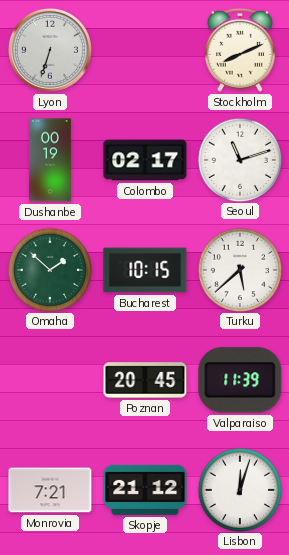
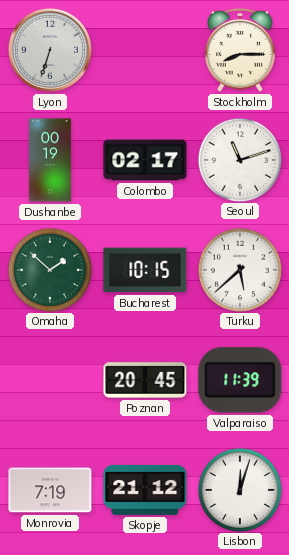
Stockholm: 8:11 -> 8:15
Monrovia: 7:21 -> 7:19
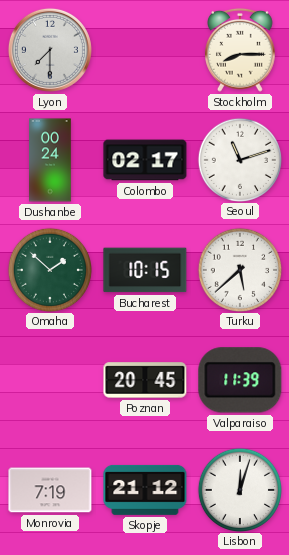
Lyon: 6:33 -> 7:30
Dushanbe: 00:19 -> 00:24
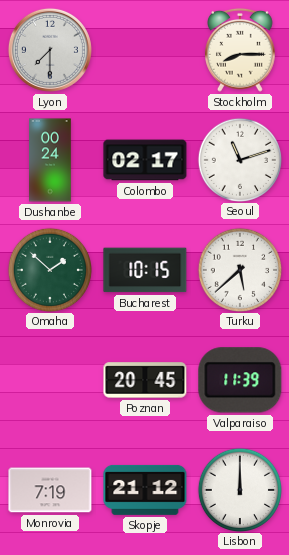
Lisbon: 12:03 -> 12:00
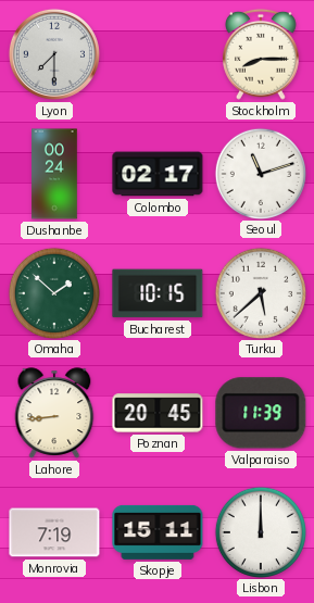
Lahore: none -> 8:44
Skopje: 21:12 -> 15:11
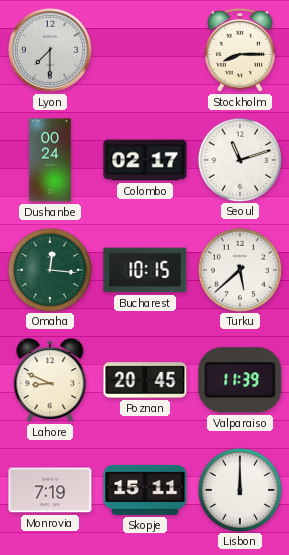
Omaha: 1:52 -> 12:16
Lahore: 8:44 -> 8:49
